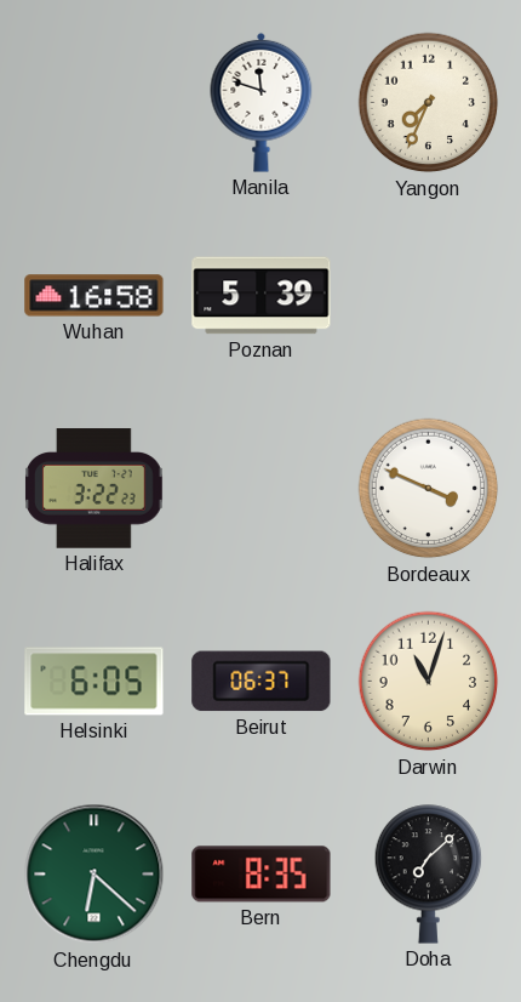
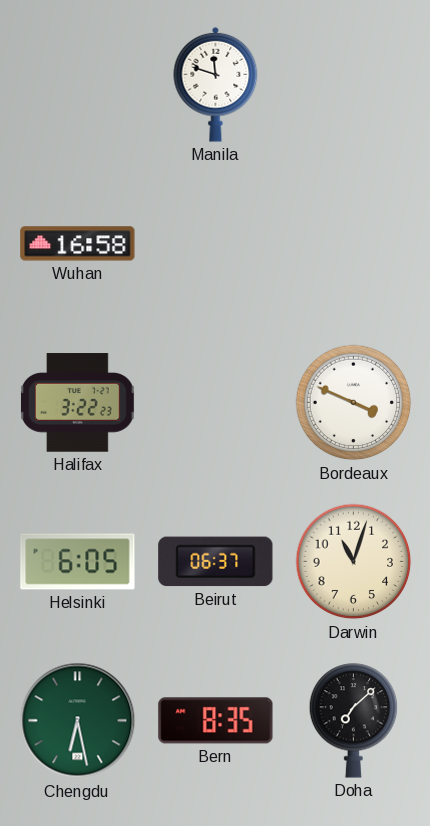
Yangon: 7:34 -> none
Poznan: 5:39 -> none
Chengdu: 6:22 -> 6:28
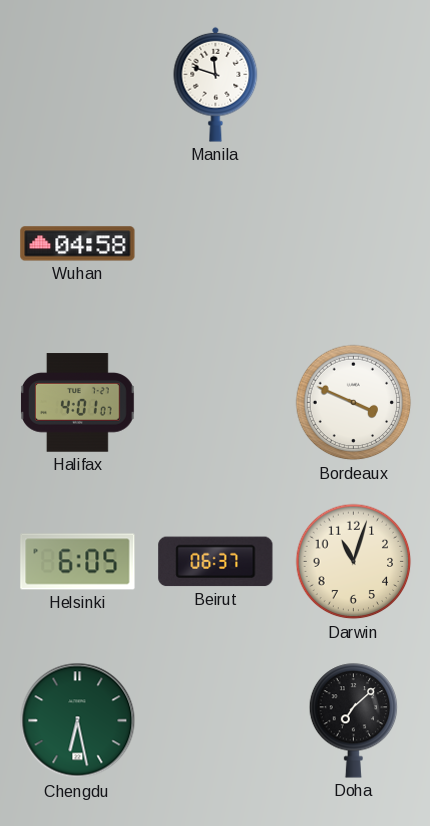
Wuhan: 16:58 -> 04:58
Halifax: 3:22 -> 4:01
Bern: 8:35 -> none
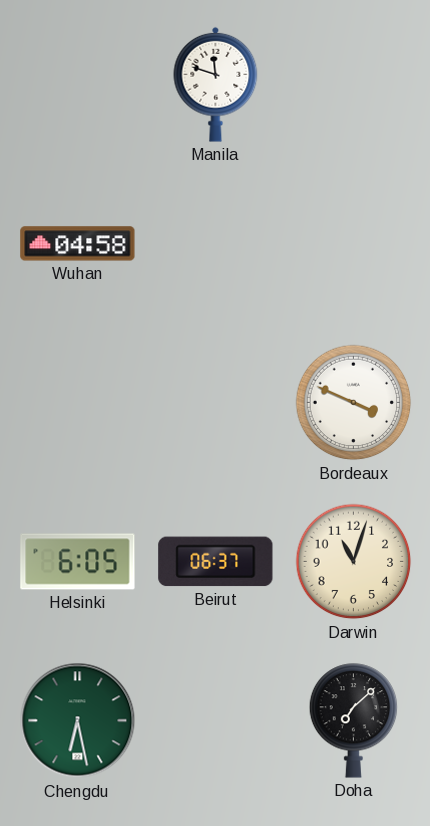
Halifax: 4:01 -> none
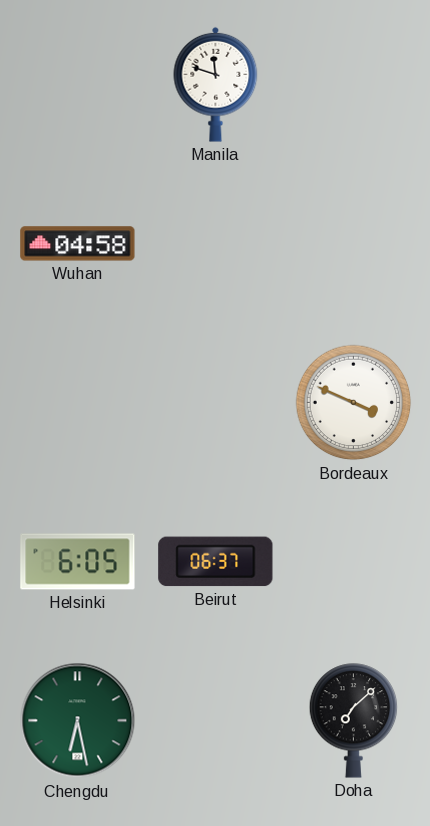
Darwin: 11:03 -> none
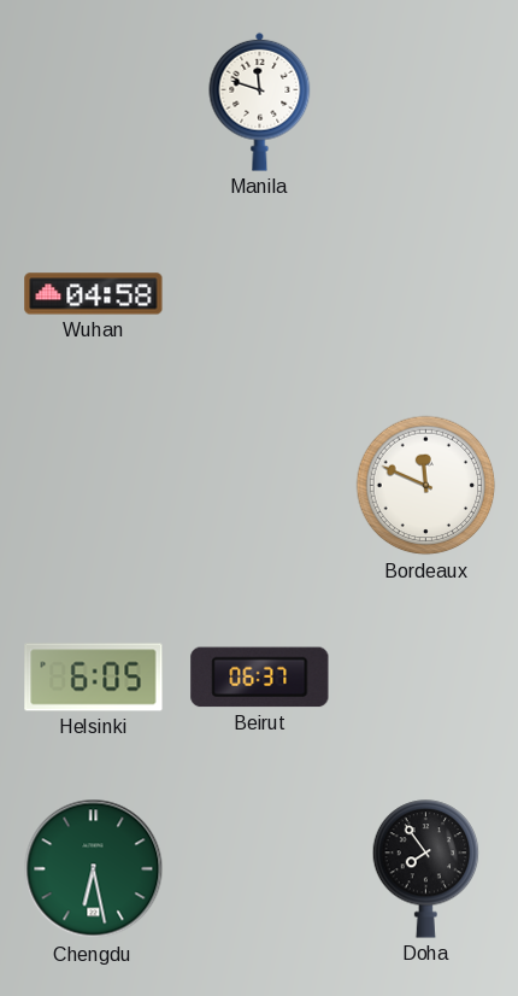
Bordeaux: 3:49 -> 11:49
Doha: 7:08 -> 7:54
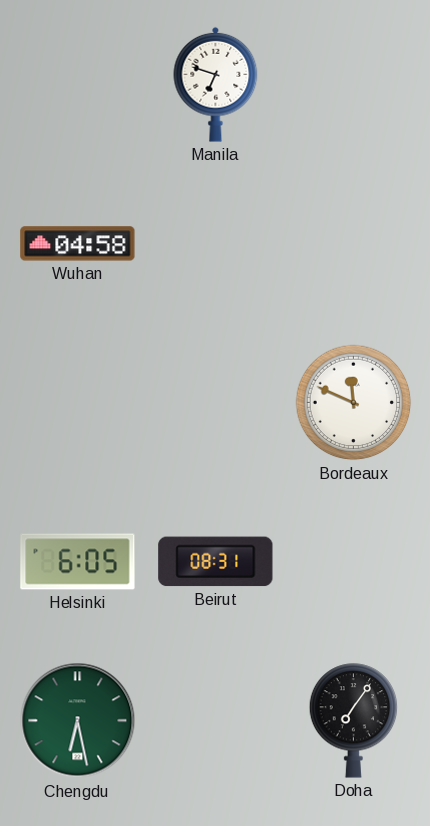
Manila: 11:48 -> 6:48
Beirut: 06:37 -> 08:31
Doha: 7:54 -> 7:06
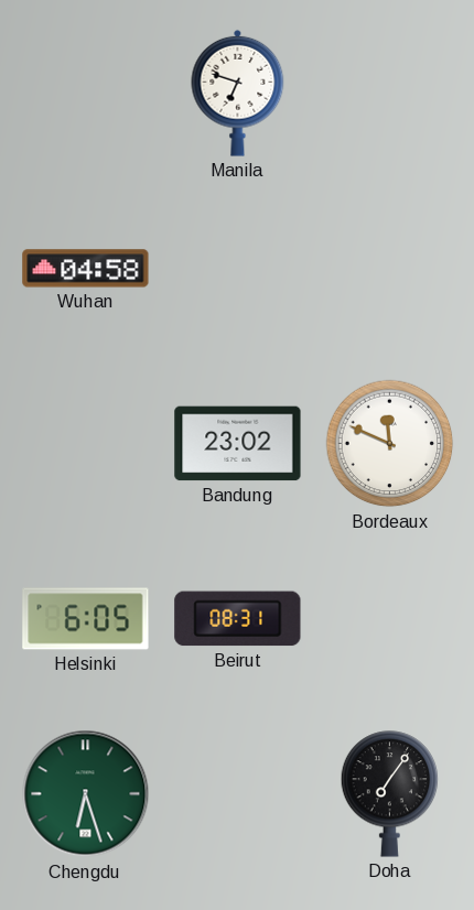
Bandung: none -> 23:02
Chengdu: 6:28 -> 6:27
